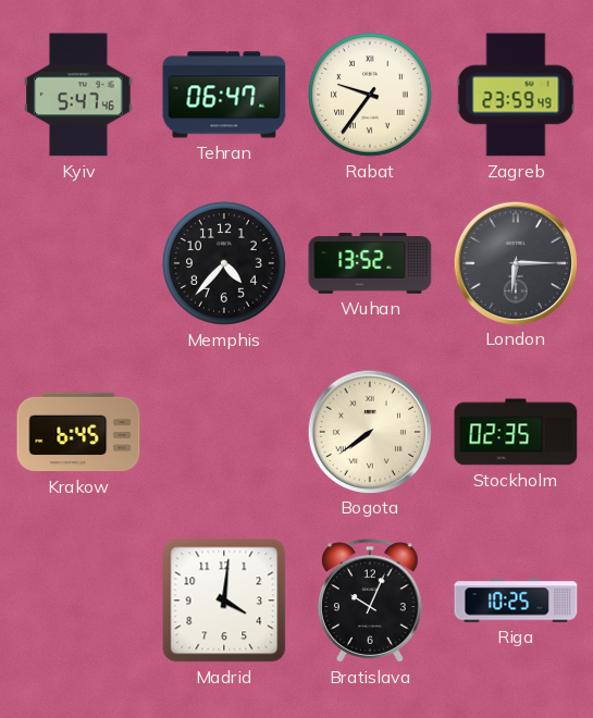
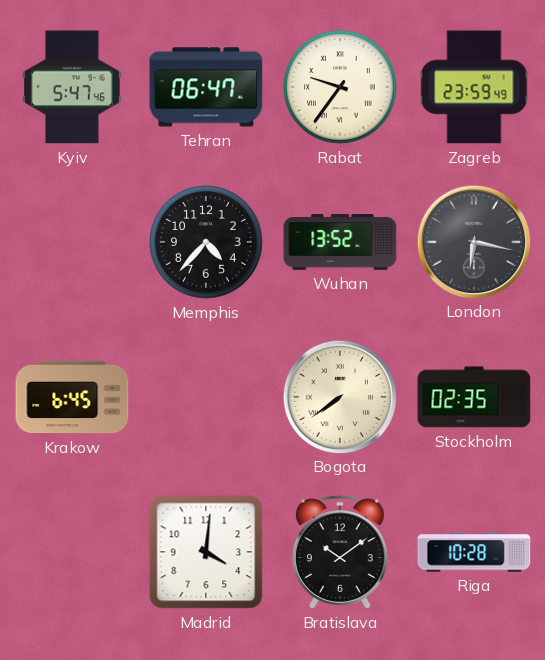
London: 6:15 -> 6:17
Bratislava: 10:04 -> 10:09
Riga: 10:25 -> 10:28
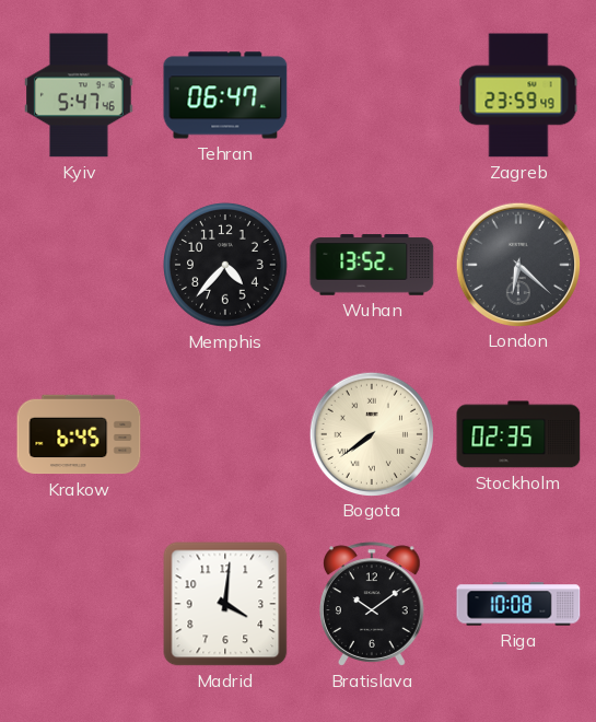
Rabat: 9:36 -> none
London: 6:17 -> 6:22
Riga: 10:28 -> 10:08
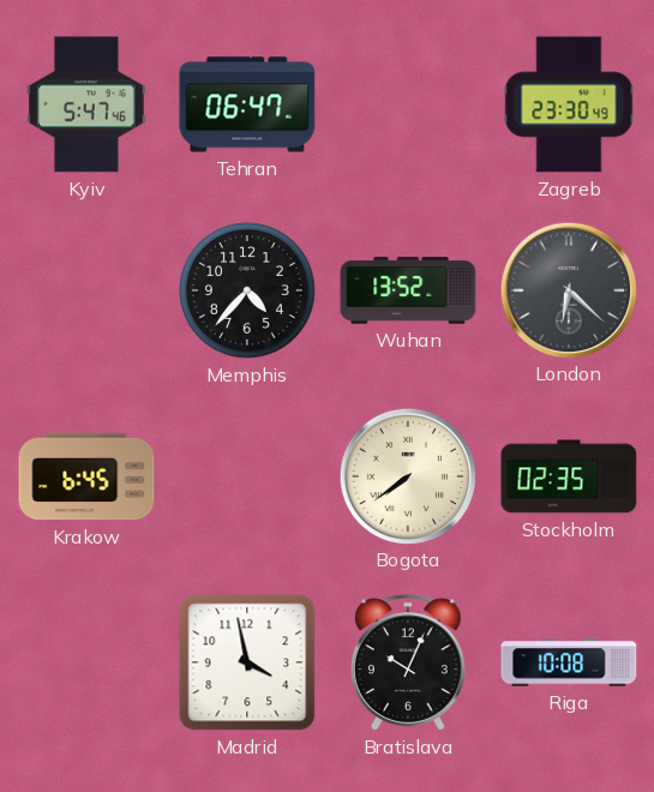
Zagreb: 23:59 -> 23:30
Madrid: 4:01 -> 3:58
Bratislava: 10:09 -> 10:04
